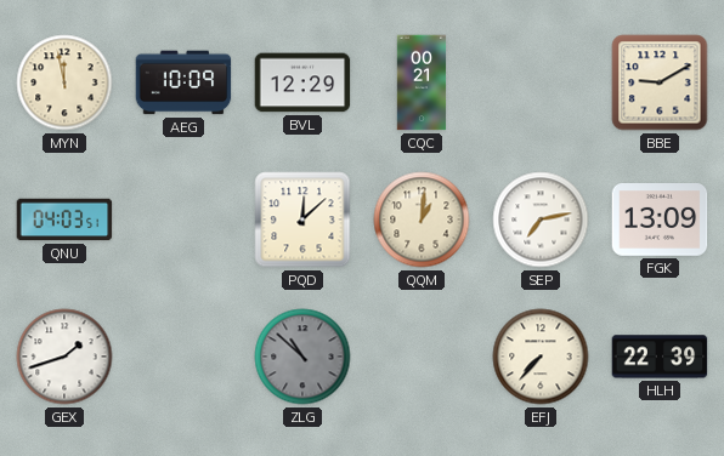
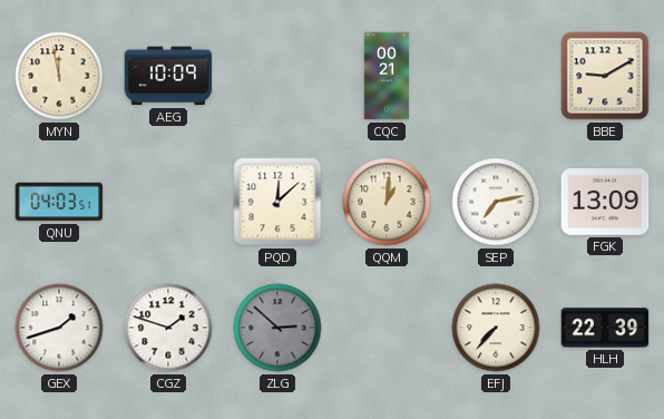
BVL: 12:29 -> none
CGZ: none -> 1:48
ZLG: 10:52 -> 2:52
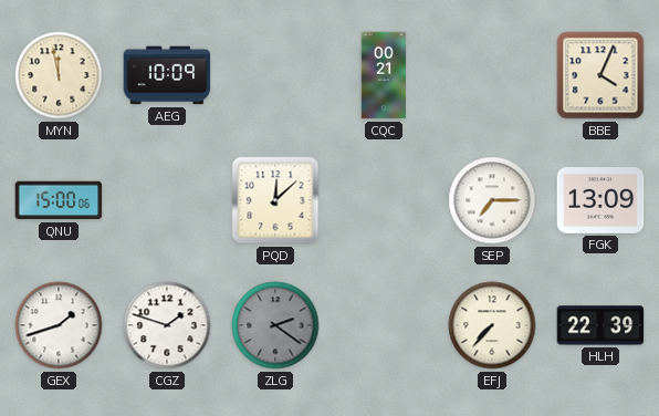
BBE: 9:10 -> 4:04
QNU: 04:03 -> 15:00
QQM: 1:01 -> none
SEP: 7:13 -> 7:15
ZLG: 2:52 -> 2:21
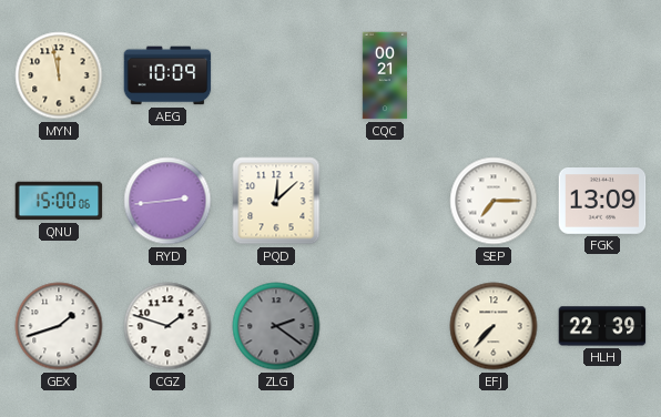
BBE: 4:04 -> none
RYD: none -> 2:44
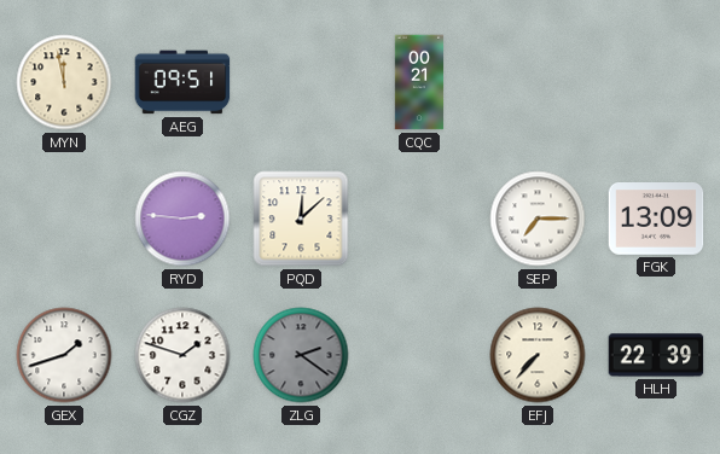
AEG: 10:09 -> 09:51
QNU: 15:00 -> none
RYD: 2:44 -> 2:46
